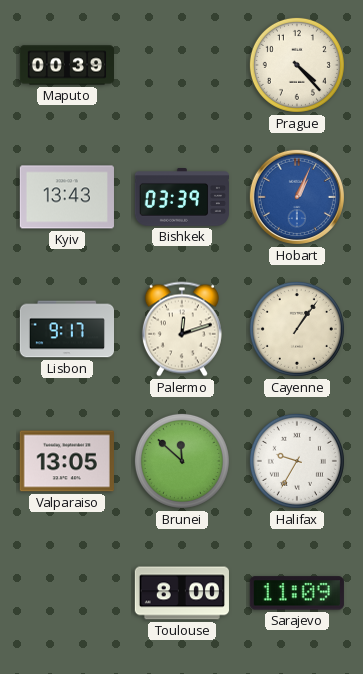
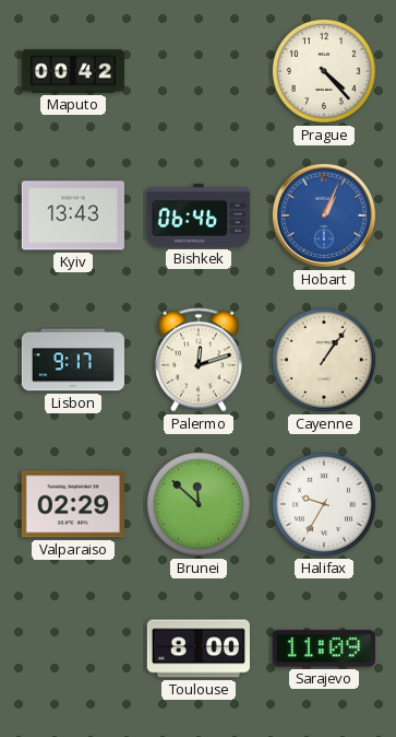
Maputo: 00:39 -> 00:42
Bishkek: 03:39 -> 06:46
Valparaiso: 13:05 -> 02:29
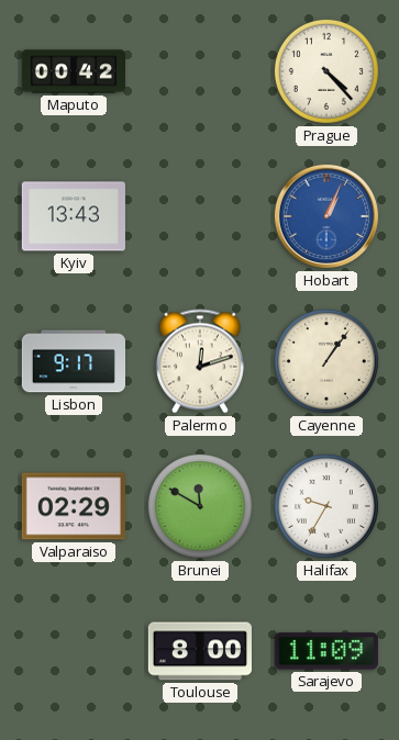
Bishkek: 06:46 -> none
Brunei: 11:52 -> 11:50
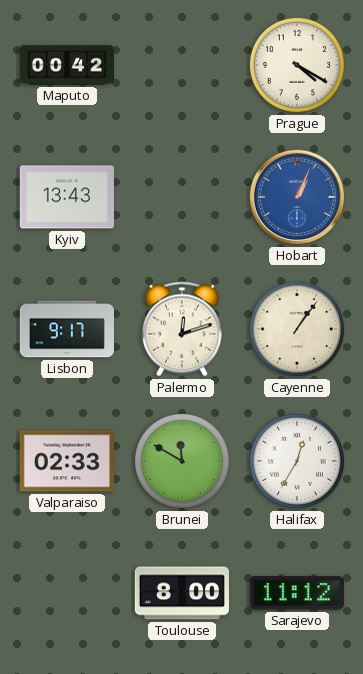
Prague: 4:23 -> 4:20
Valparaiso: 02:29 -> 02:33
Halifax: 9:35 -> 12:35
Sarajevo: 11:09 -> 11:12
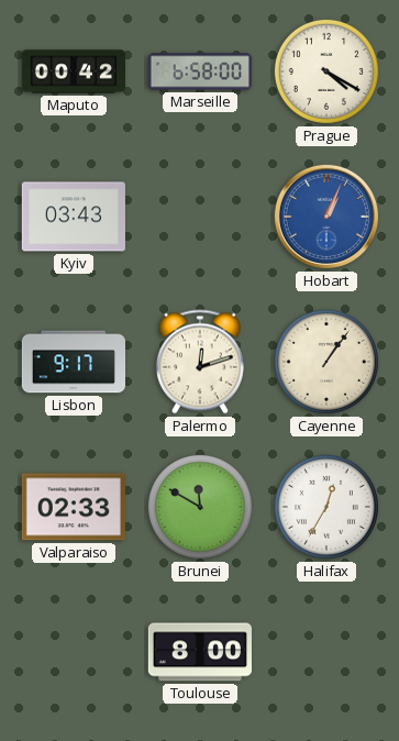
Marseille: none -> 6:58
Kyiv: 13:43 -> 03:43
Sarajevo: 11:12 -> none
